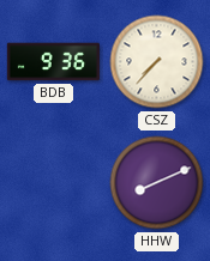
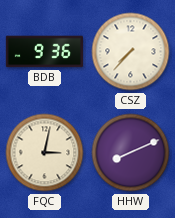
FQC: none -> 3:02
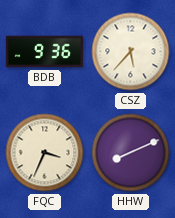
CSZ: 7:37 -> 5:37
FQC: 3:02 -> 3:34
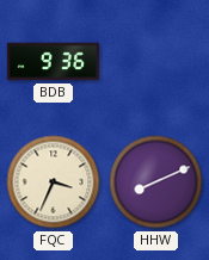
CSZ: 5:37 -> none
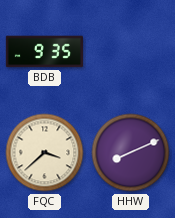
BDB: 9:36 -> 9:35
FQC: 3:34 -> 3:38
